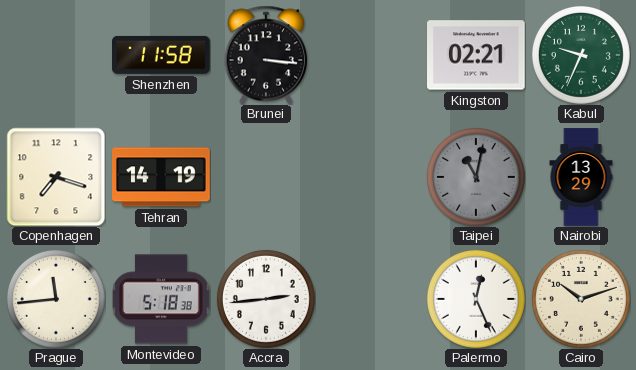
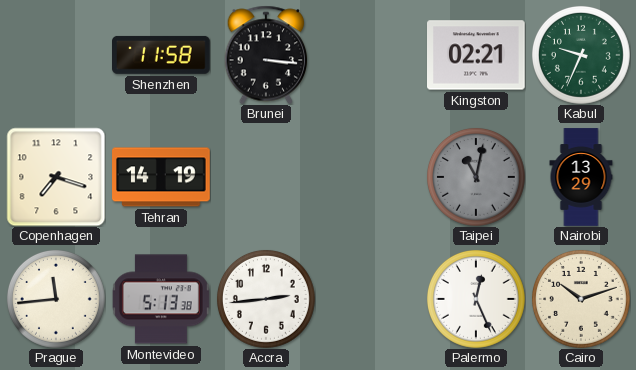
Montevideo: 5:18 -> 5:13
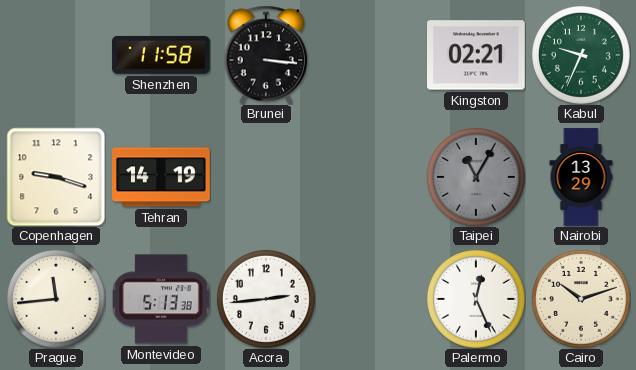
Copenhagen: 7:18 -> 9:18
Taipei: 11:02 -> 11:05
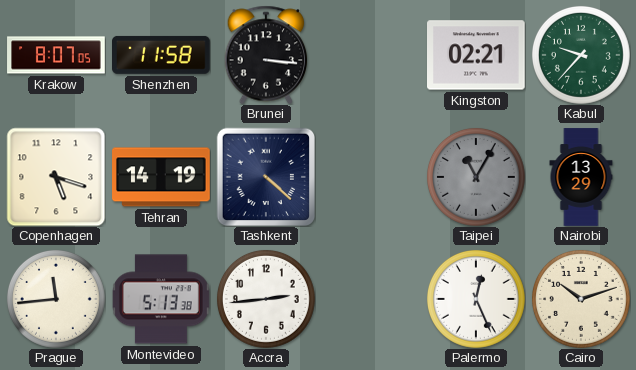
Krakow: none -> 8:07
Kabul: 9:34 -> 9:37
Copenhagen: 9:18 -> 5:18
Tashkent: none -> 4:22
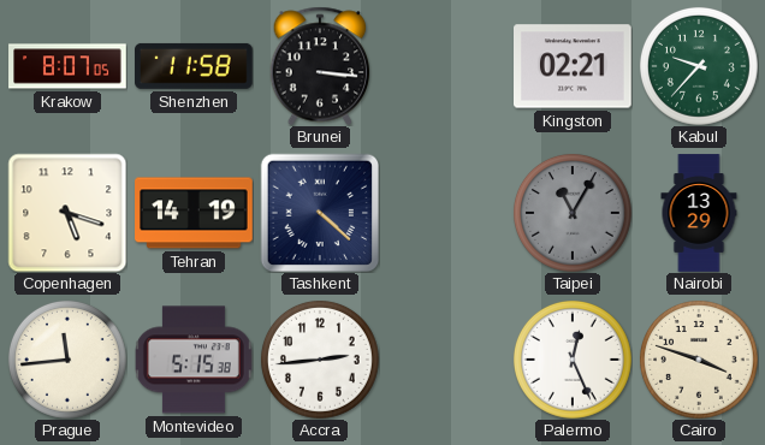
Montevideo: 5:13 -> 5:15
Cairo: 10:12 -> 3:48
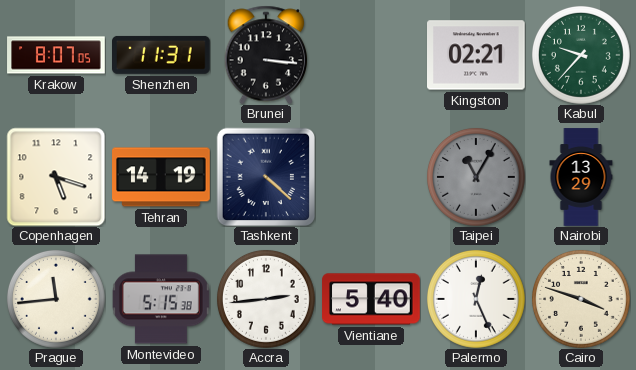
Shenzhen: 11:58 -> 11:31
Vientiane: none -> 5:40
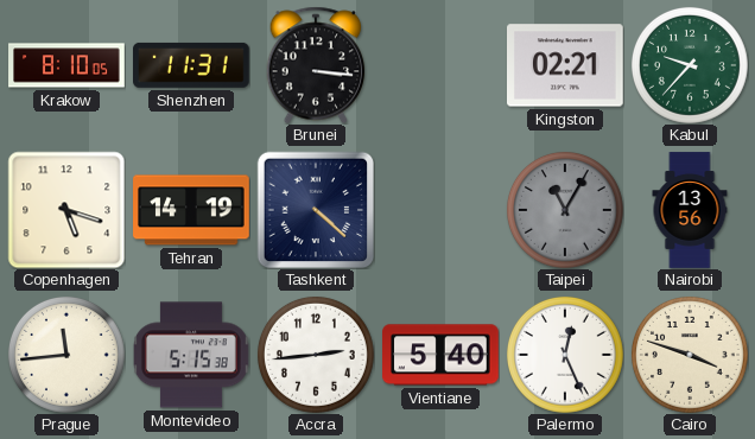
Krakow: 8:07 -> 8:10
Nairobi: 13:29 -> 13:56
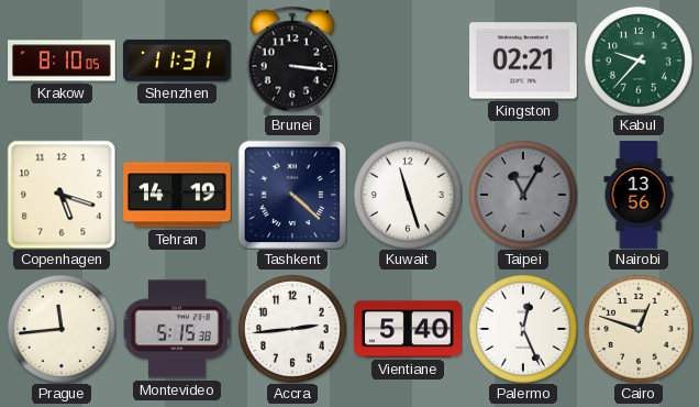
Kuwait: none -> 11:27
Cairo: 3:48 -> 12:48
